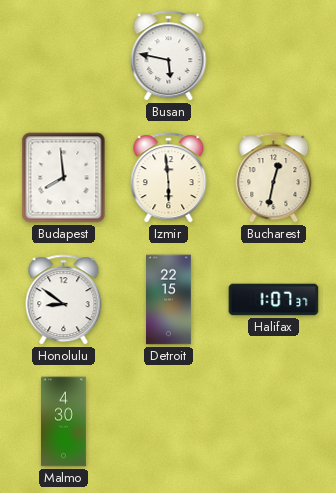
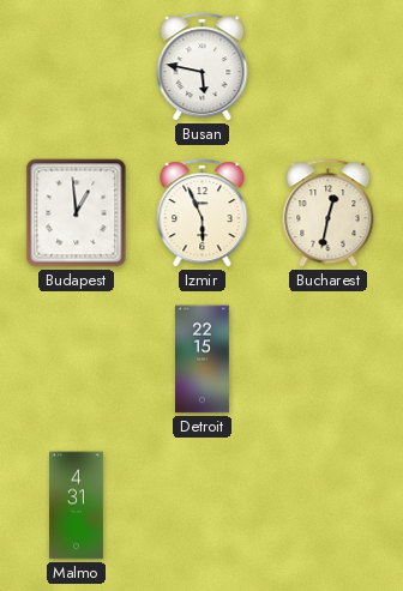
Budapest: 7:59 -> 12:59
Izmir: 5:59 -> 5:56
Honolulu: 8:51 -> none
Halifax: 1:07 -> none
Malmo: 4:30 -> 4:31
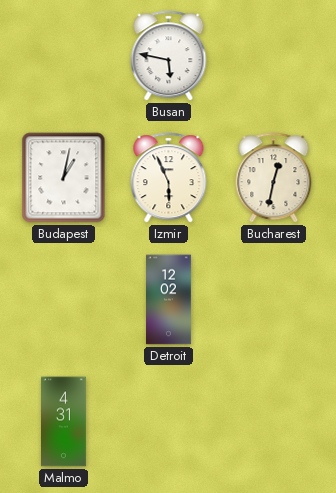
Budapest: 12:59 -> 1:02
Detroit: 22:15 -> 12:02
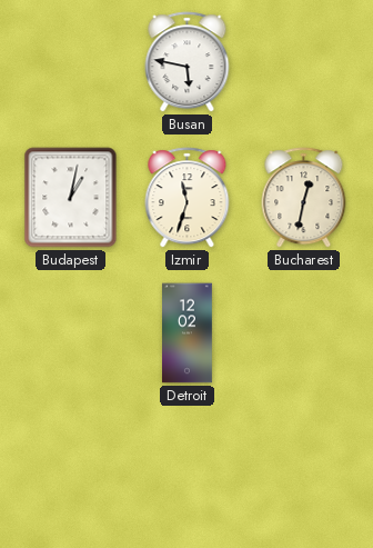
Izmir: 5:56 -> 11:33
Malmo: 4:31 -> none
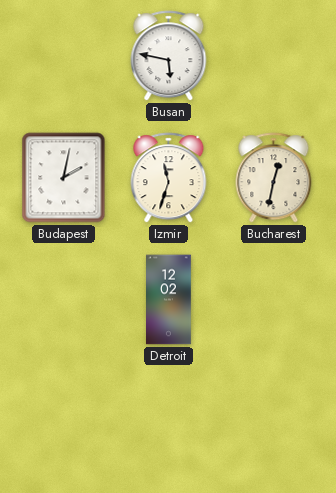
Budapest: 1:02 -> 2:02
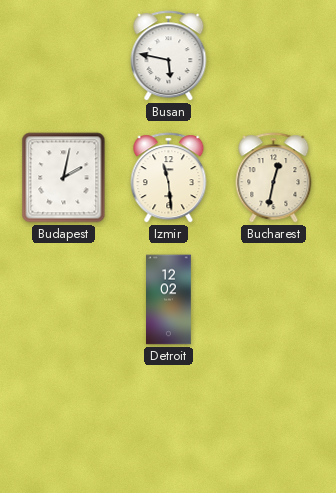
Izmir: 11:33 -> 11:29
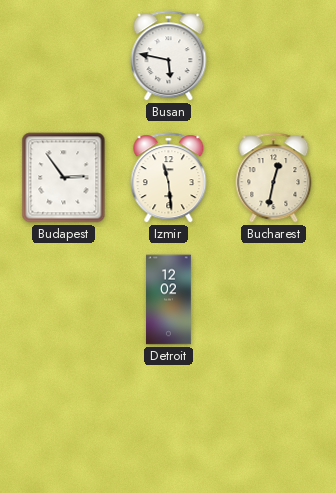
Budapest: 2:02 -> 2:54
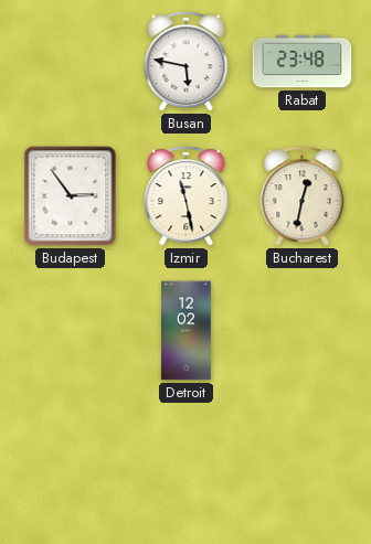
Rabat: none -> 23:48
Izmir: 11:29 -> 11:28
